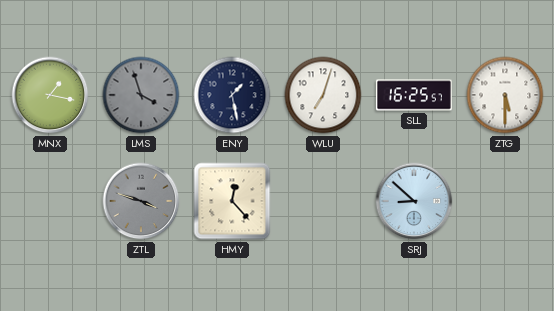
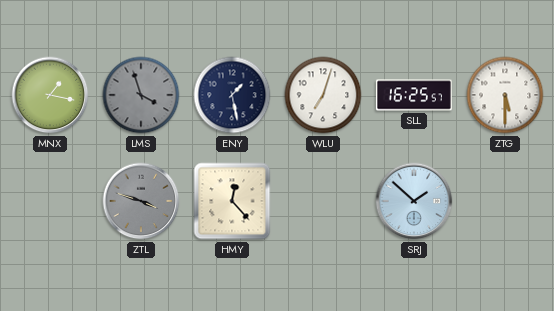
SRJ: 8:52 -> 1:52
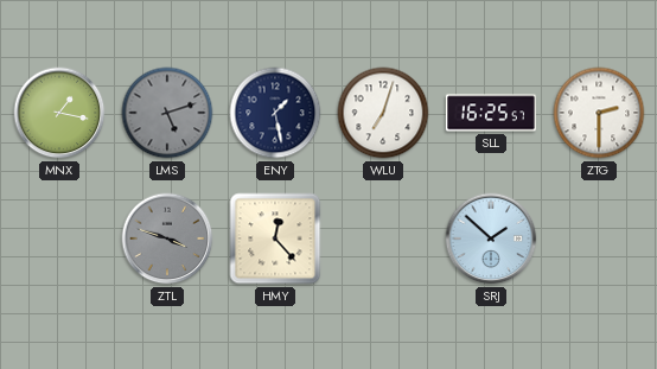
LMS: 3:57 -> 5:12
ZTG: 5:30 -> 2:30
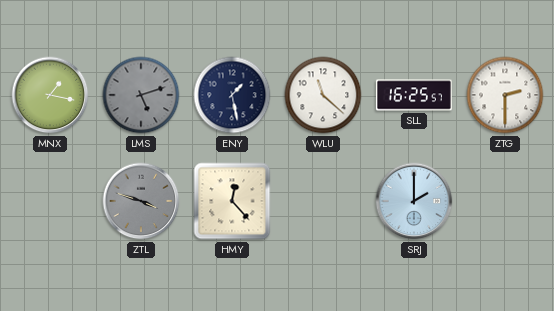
WLU: 7:03 -> 11:22
SRJ: 1:52 -> 2:00
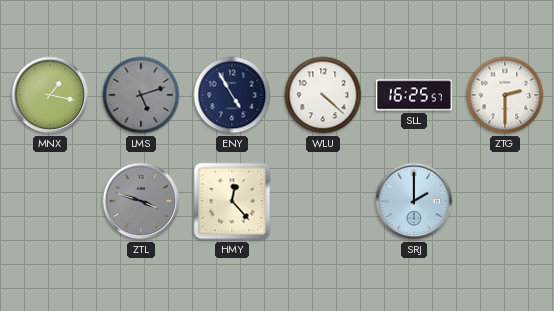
ENY: 1:28 -> 4:55
WLU: 11:22 -> 4:22
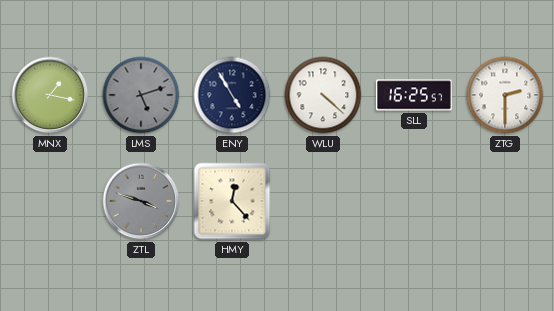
SRJ: 2:00 -> none
